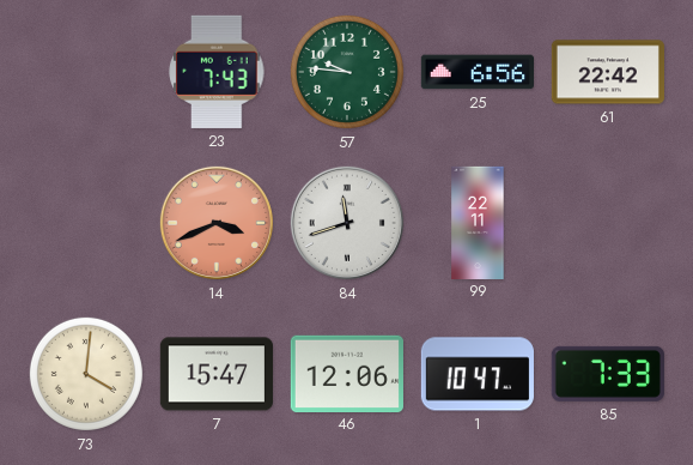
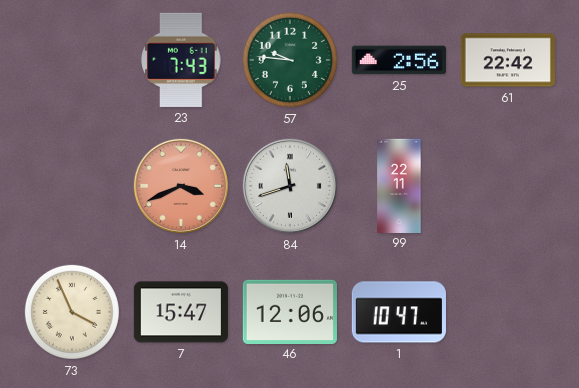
25: 6:56 -> 2:56
73: 4:01 -> 3:56
85: 7:33 -> none
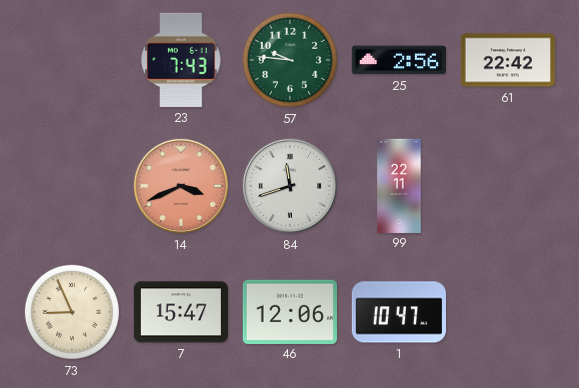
73: 3:56 -> 8:56
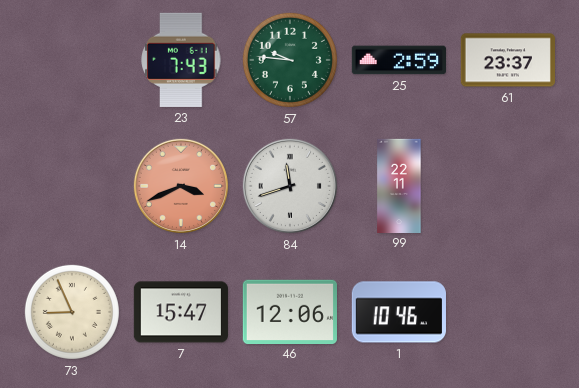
25: 2:56 -> 2:59
61: 22:42 -> 23:37
1: 10:47 -> 10:46
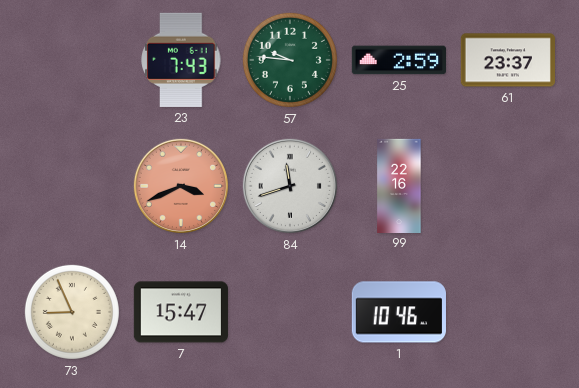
99: 22:11 -> 22:16
46: 12:06 -> none
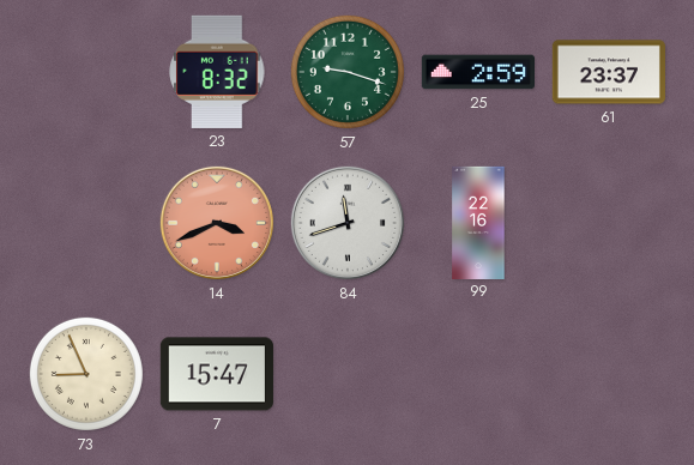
23: 7:43 -> 8:32
57: 9:46 -> 9:18
1: 10:46 -> none
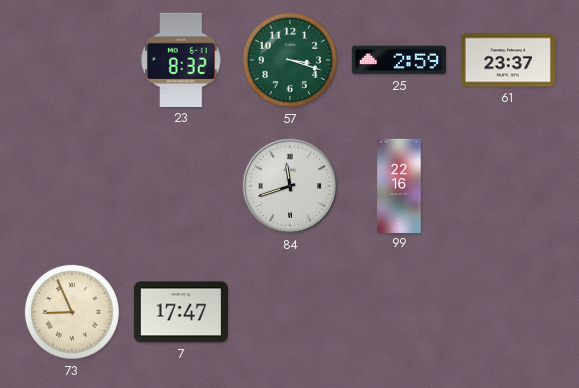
57: 9:18 -> 3:18
14: 3:41 -> none
7: 15:47 -> 17:47
